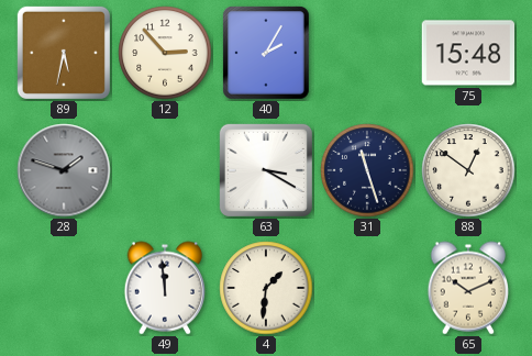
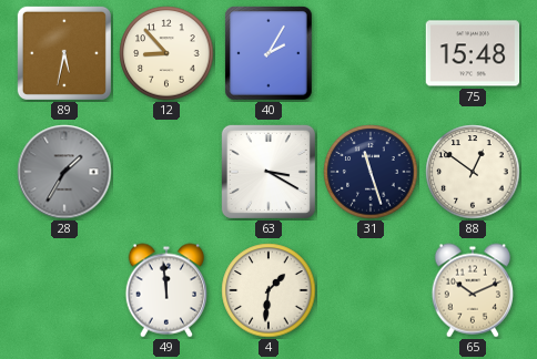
12: 2:53 -> 8:53
28: 1:48 -> 1:35
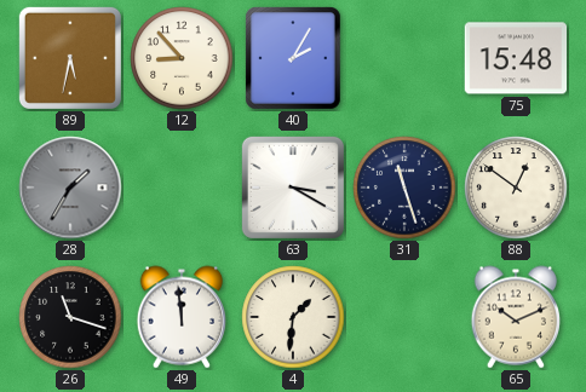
26: none -> 11:18
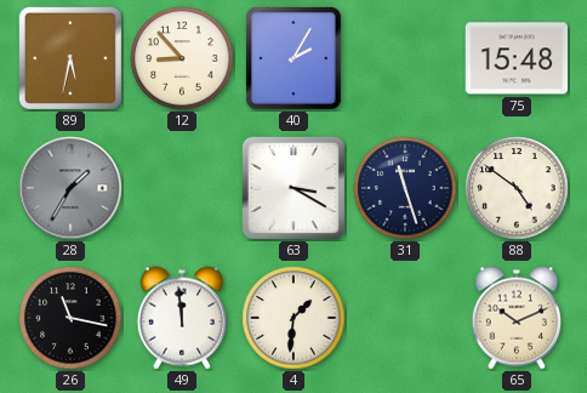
88: 12:51 -> 4:51
26: 11:18 -> 11:17
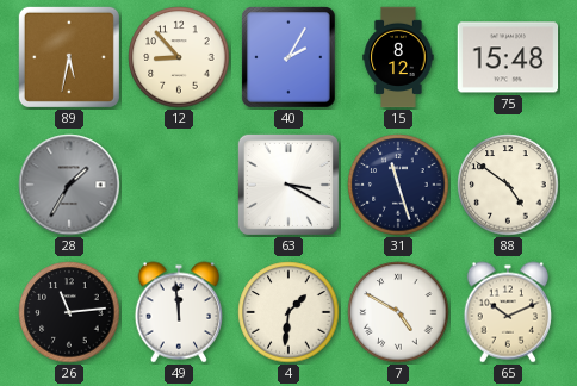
15: none -> 8:12
26: 11:17 -> 11:14
7: none -> 4:50
